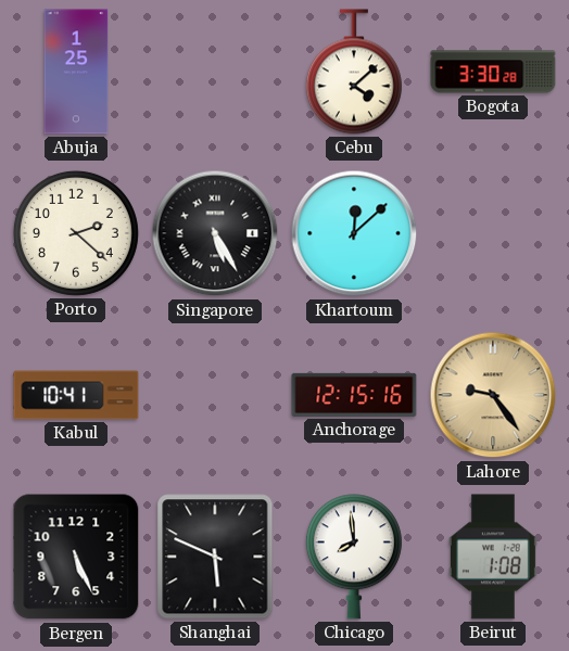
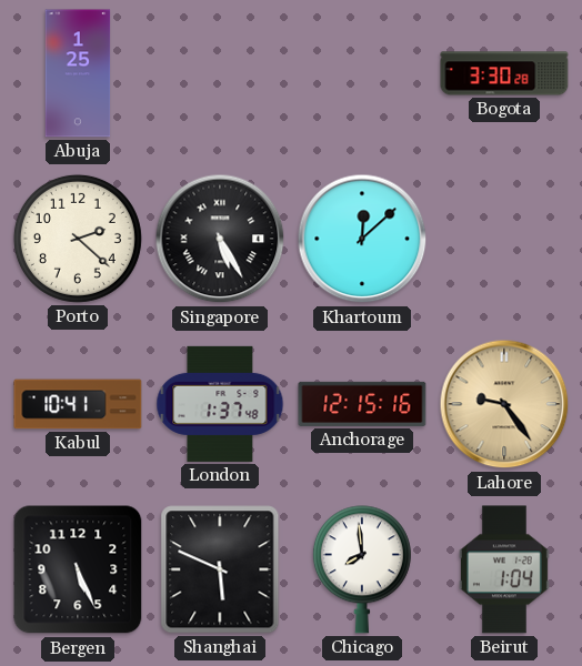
Cebu: 4:08 -> none
London: none -> 1:37
Beirut: 1:08 -> 1:04
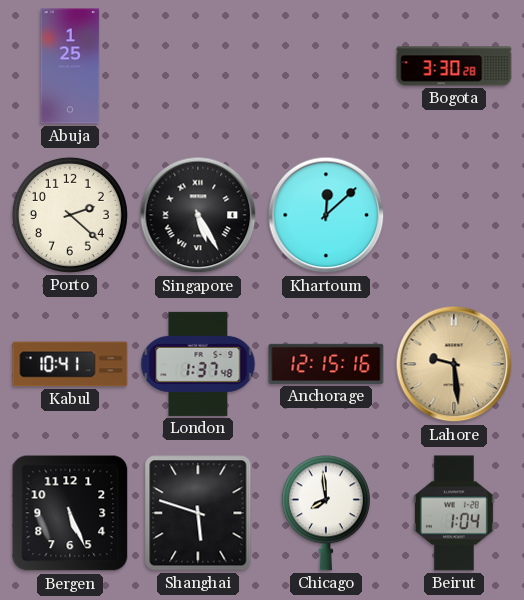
Lahore: 9:24 -> 9:29
Shanghai: 5:49 -> 5:48
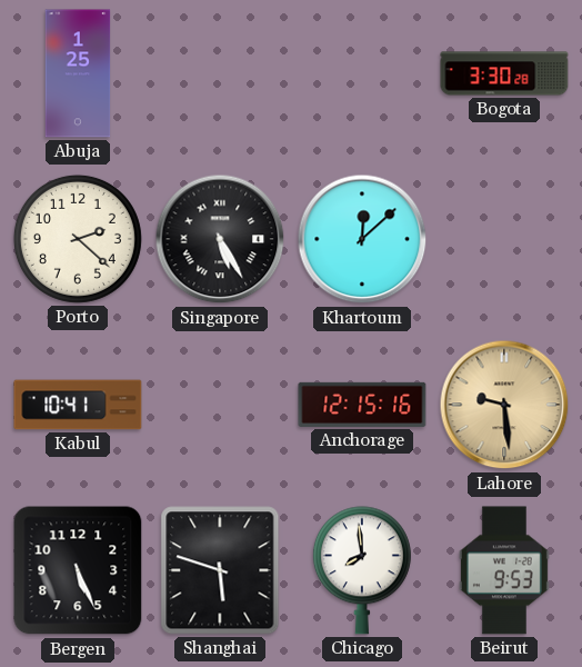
London: 1:37 -> none
Beirut: 1:04 -> 9:53
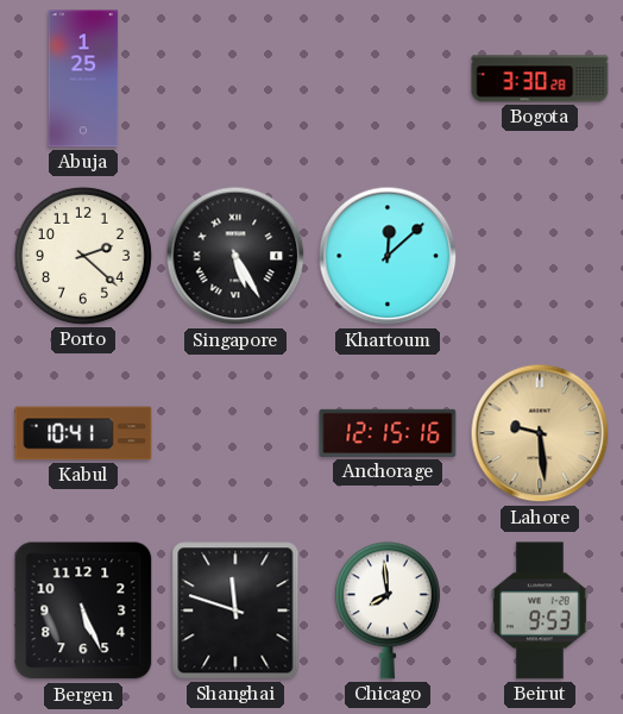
Shanghai: 5:48 -> 11:48
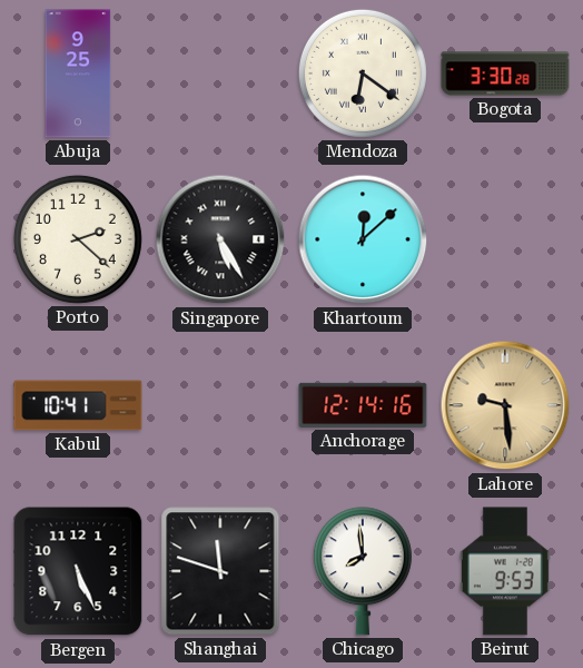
Abuja: 1:25 -> 9:25
Mendoza: none -> 6:21
Anchorage: 12:15 -> 12:14
